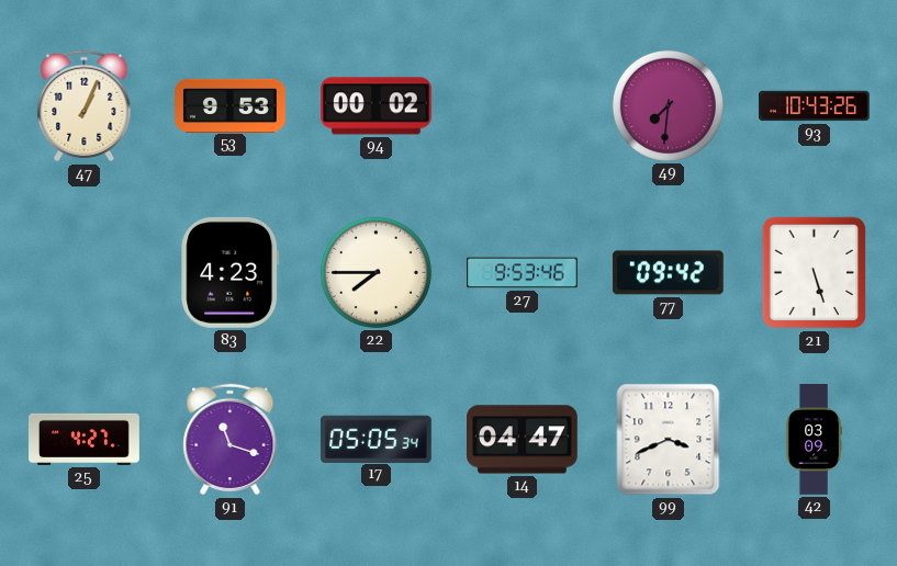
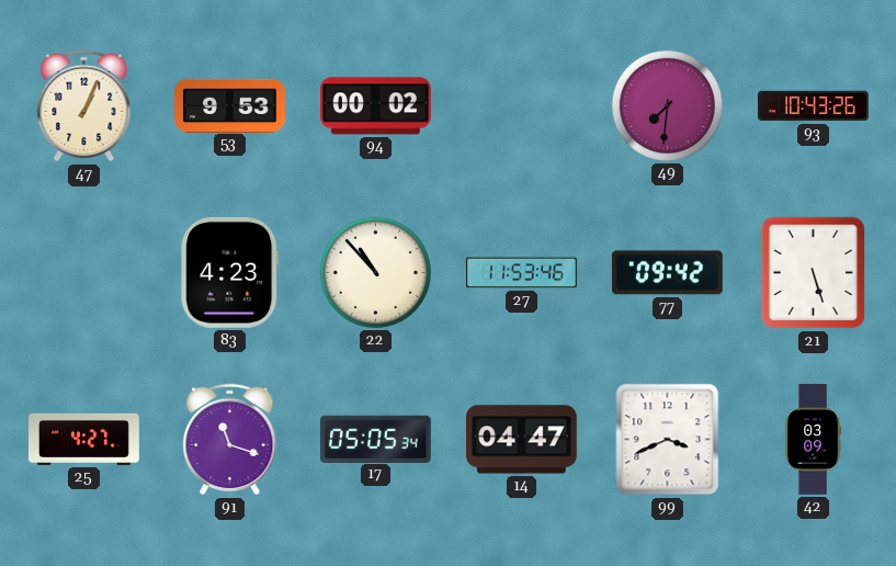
22: 7:45 -> 10:53
27: 9:53 -> 11:53
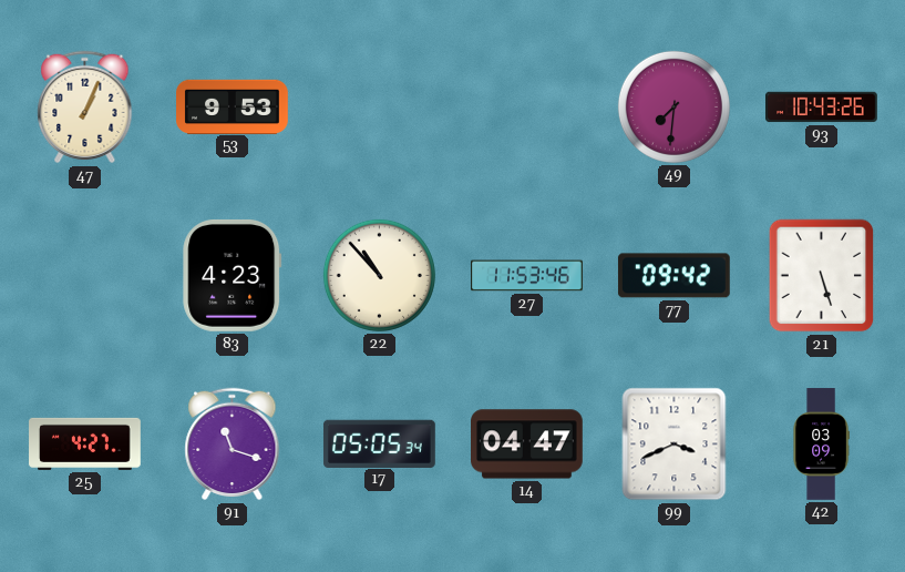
94: 00:02 -> none
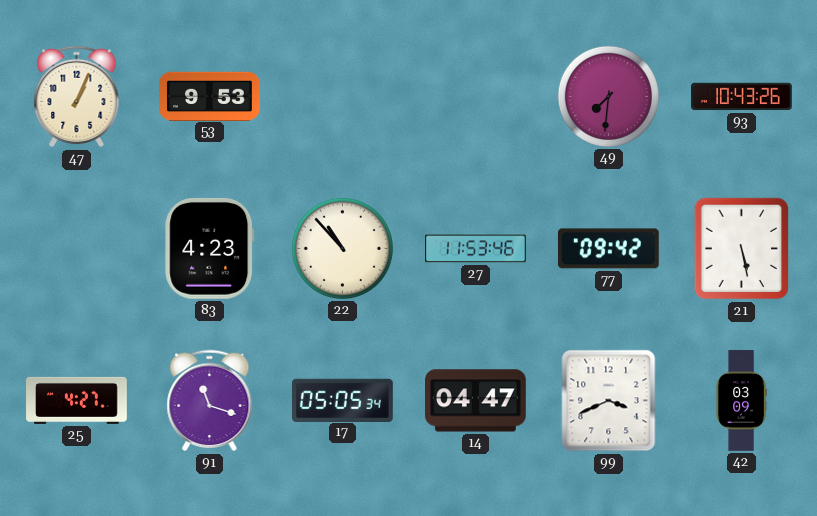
21: 5:27 -> 5:28
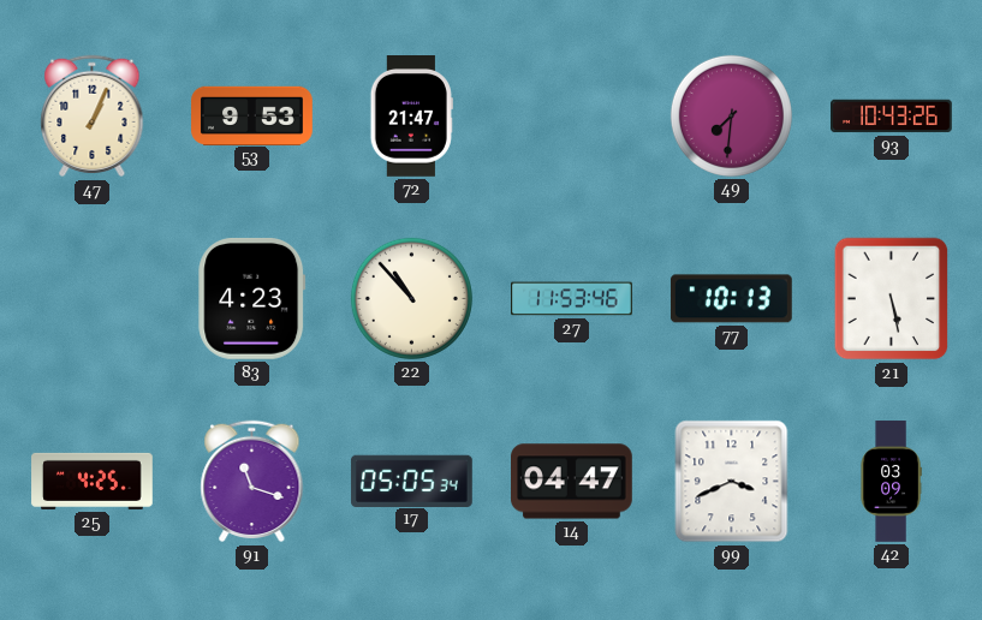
72: none -> 21:47
77: 09:42 -> 10:13
25: 4:27 -> 4:25
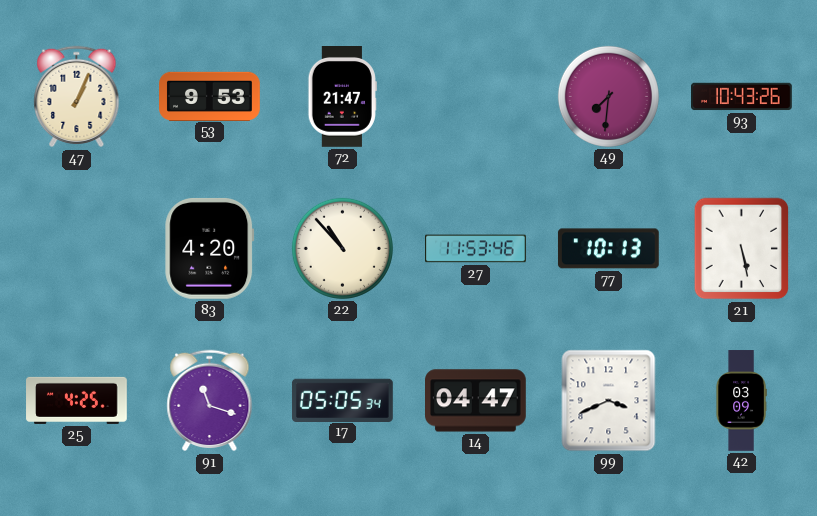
83: 4:23 -> 4:20
